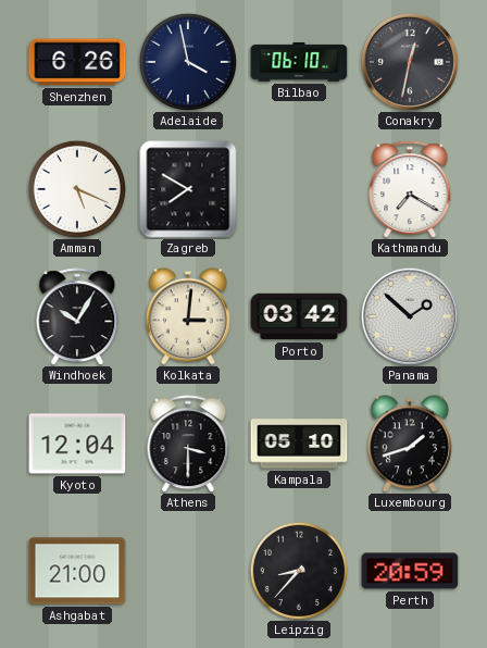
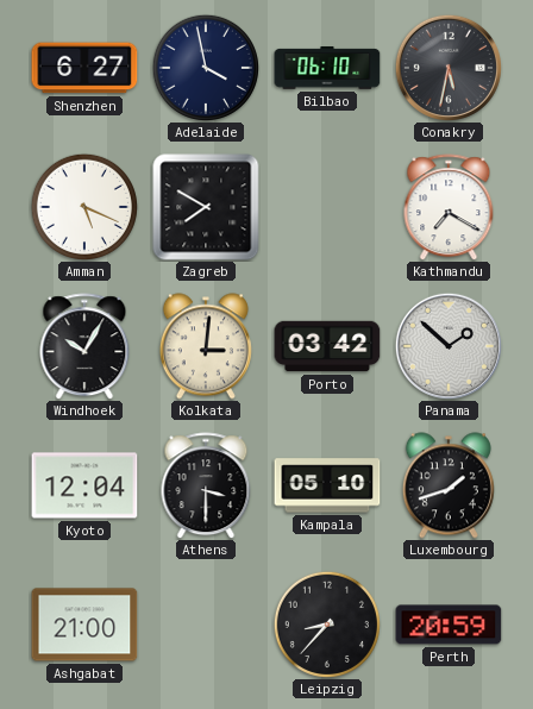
Shenzhen: 6:26 -> 6:27
Conakry: 12:32 -> 5:32
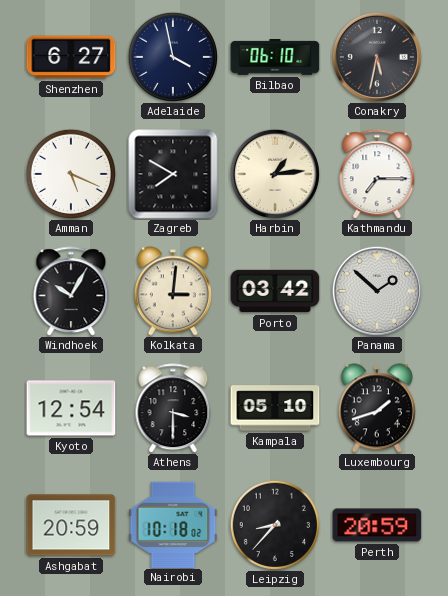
Harbin: none -> 1:14
Kathmandu: 7:20 -> 7:15
Kyoto: 12:04 -> 12:54
Ashgabat: 21:00 -> 20:59
Nairobi: none -> 10:18
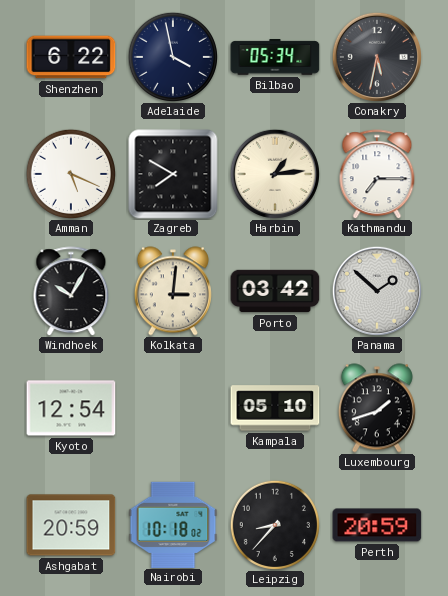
Shenzhen: 6:27 -> 6:22
Bilbao: 06:10 -> 05:34
Athens: 3:30 -> none
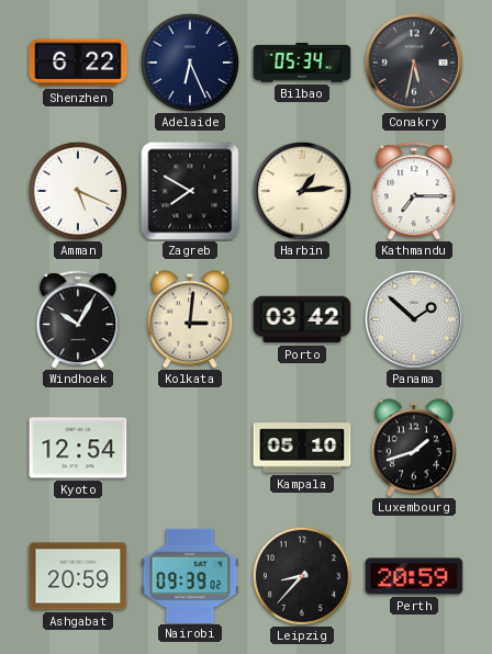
Adelaide: 3:58 -> 6:26
Nairobi: 10:18 -> 09:39
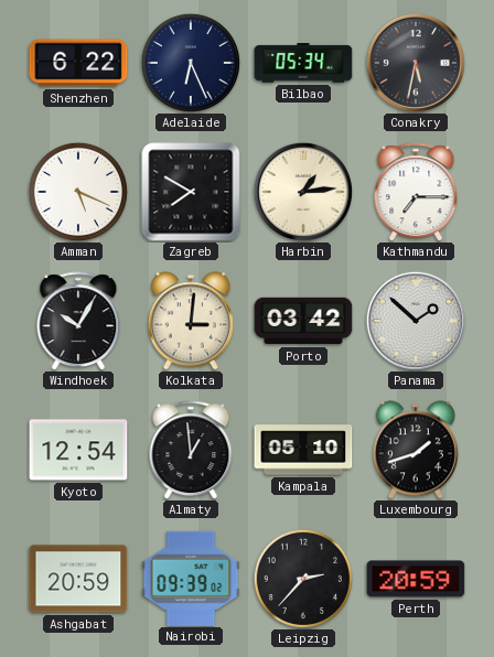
Almaty: none -> 12:59
Leipzig: 8:37 -> 2:37
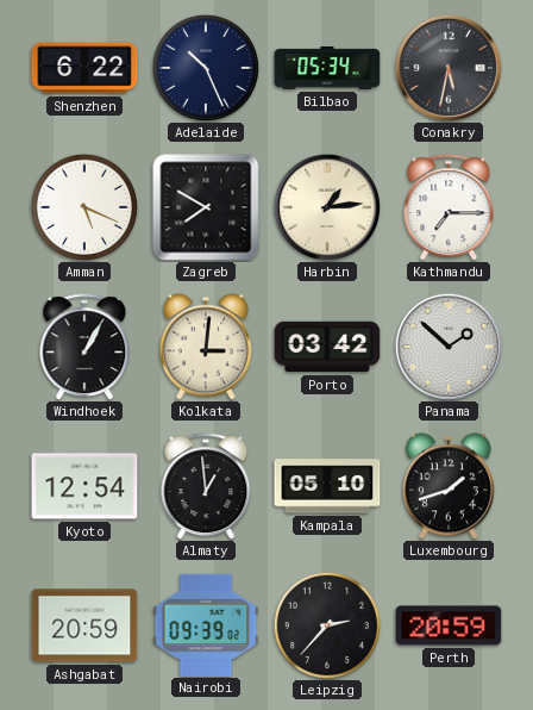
Adelaide: 6:26 -> 10:26
Windhoek: 10:05 -> 1:05
